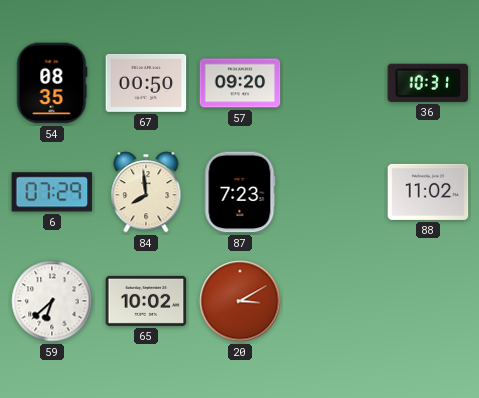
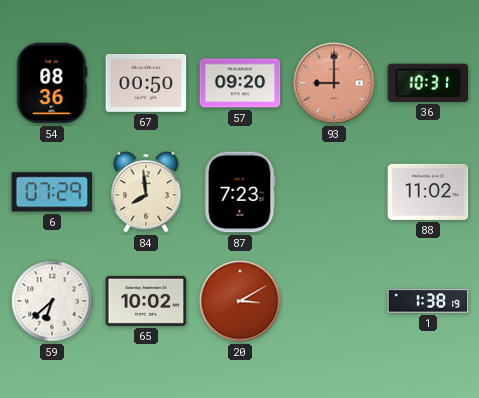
54: 08:35 -> 08:36
93: none -> 9:00
1: none -> 1:38
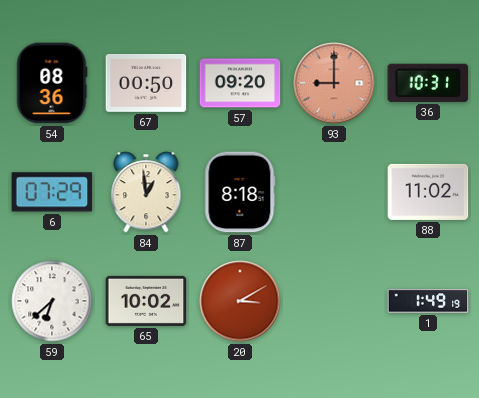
84: 7:59 -> 12:59
87: 7:23 -> 8:18
1: 1:38 -> 1:49
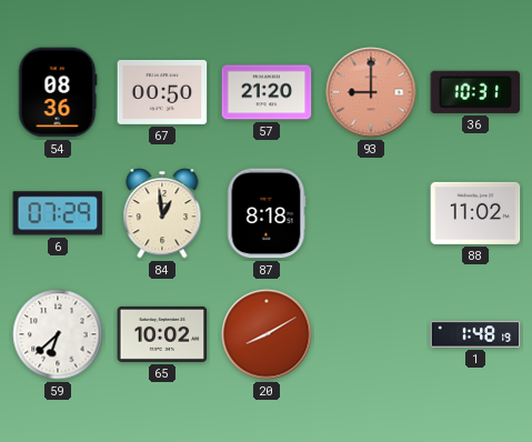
57: 09:20 -> 21:20
20: 3:10 -> 8:10
1: 1:49 -> 1:48
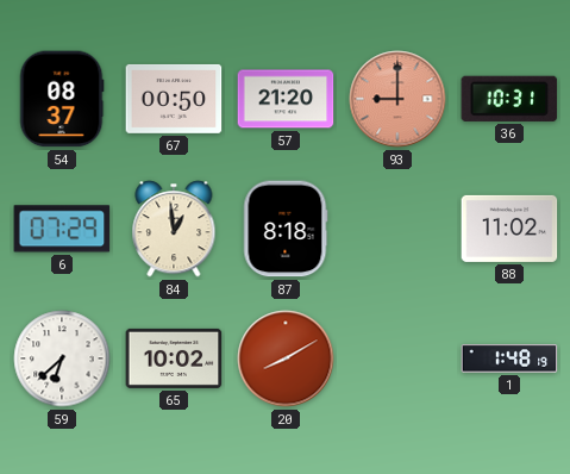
54: 08:36 -> 08:37
